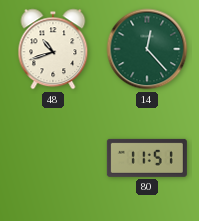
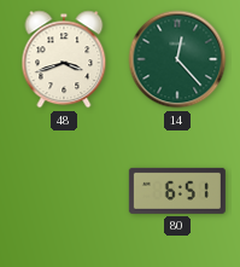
48: 10:42 -> 3:42
80: 11:51 -> 6:51
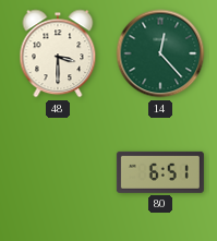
48: 3:42 -> 3:30
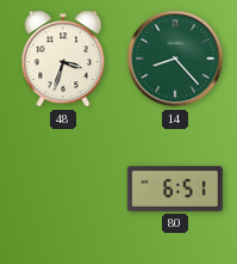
48: 3:30 -> 3:33
14: 12:23 -> 8:23
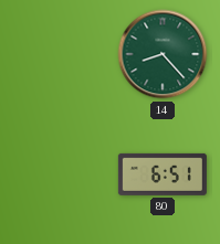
48: 3:33 -> none
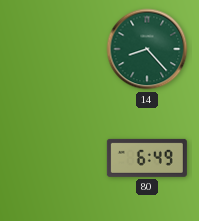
80: 6:51 -> 6:49
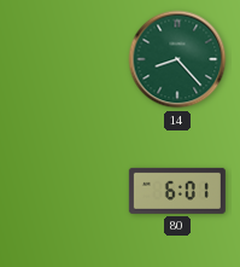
80: 6:49 -> 6:01
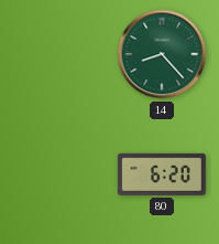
80: 6:01 -> 6:20
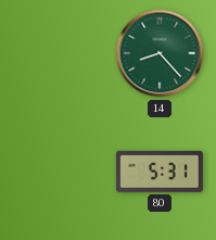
80: 6:20 -> 5:31
